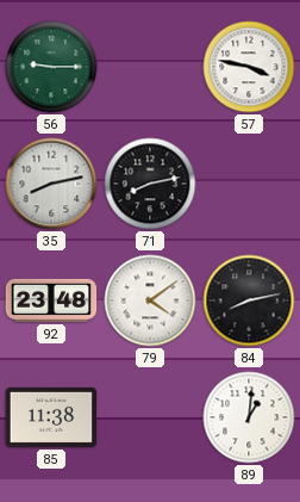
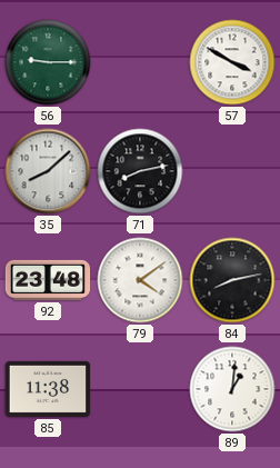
57: 3:47 -> 3:50
35: 8:13 -> 8:08
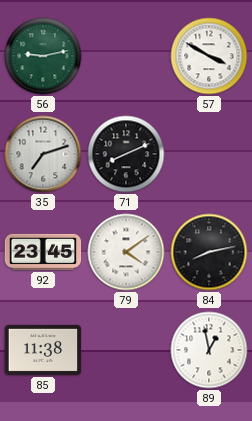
56: 9:15 -> 9:13
35: 8:08 -> 7:12
71: 8:13 -> 8:11
92: 23:48 -> 23:45
89: 1:01 -> 12:58
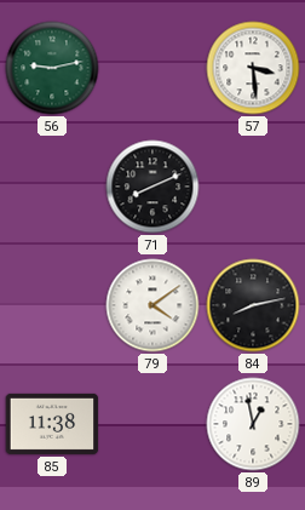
57: 3:50 -> 3:29
35: 7:12 -> none
92: 23:45 -> none
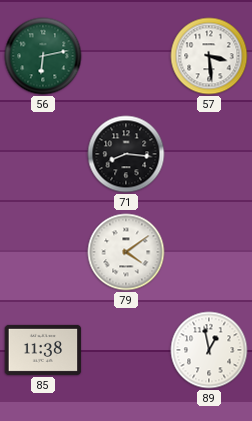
56: 9:13 -> 6:13
71: 8:11 -> 8:16
84: 8:13 -> none
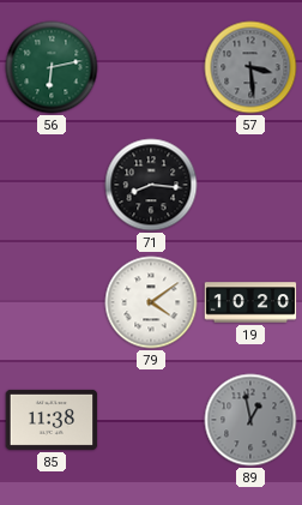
57 dial: white -> grey
19: none -> 10:20
89 dial: white -> grey
